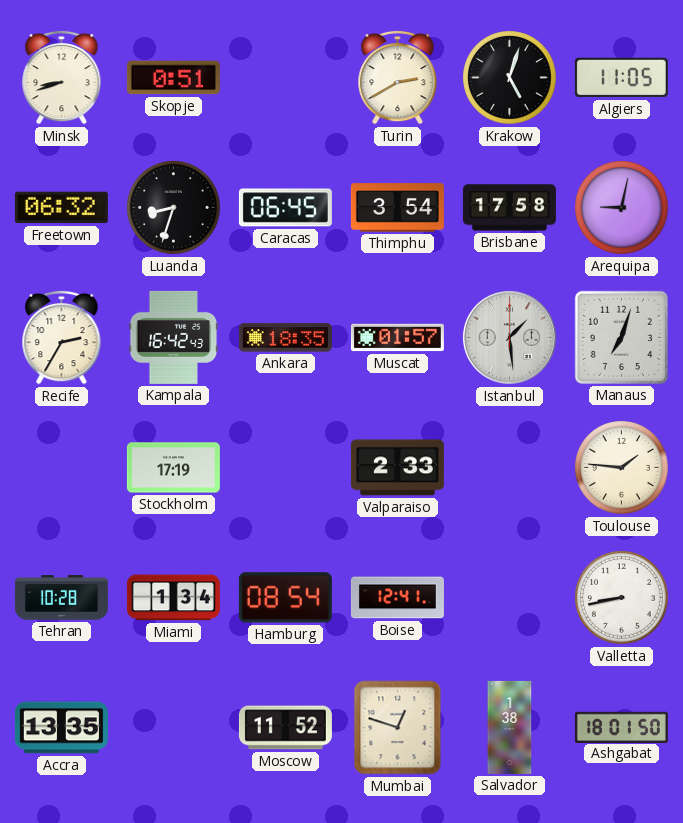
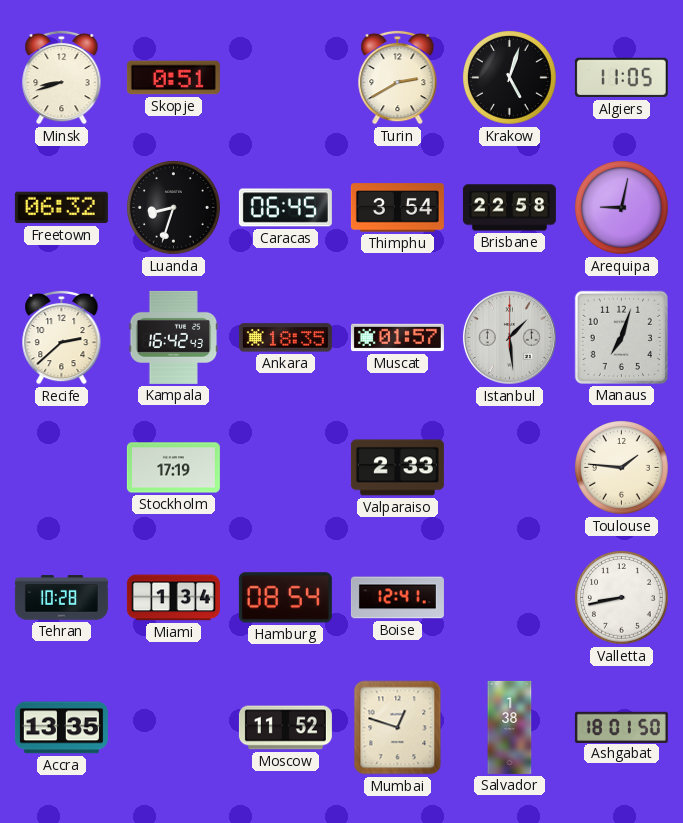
Brisbane: 17:58 -> 22:58
Recife: 2:35 -> 2:38
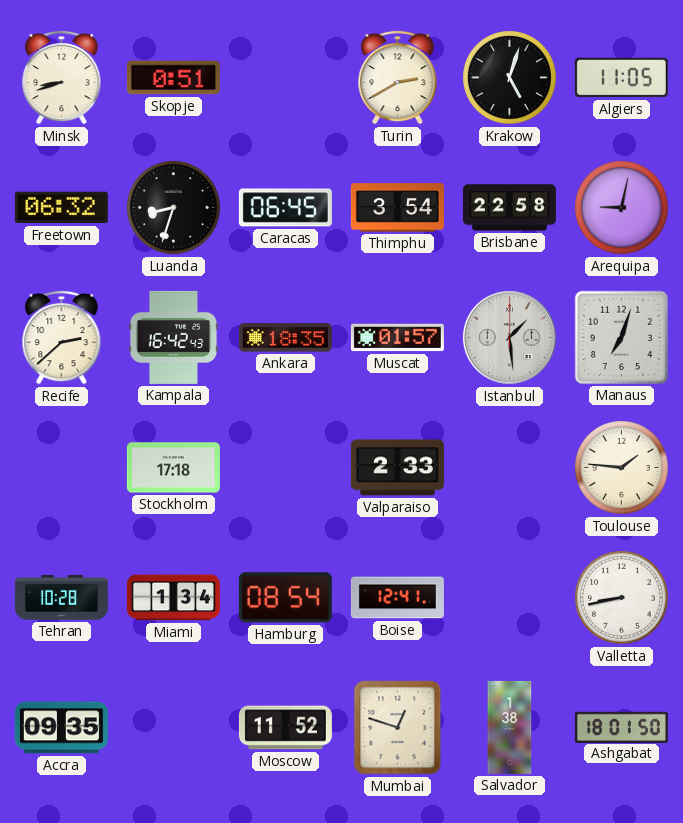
Stockholm: 17:19 -> 17:18
Accra: 13:35 -> 09:35
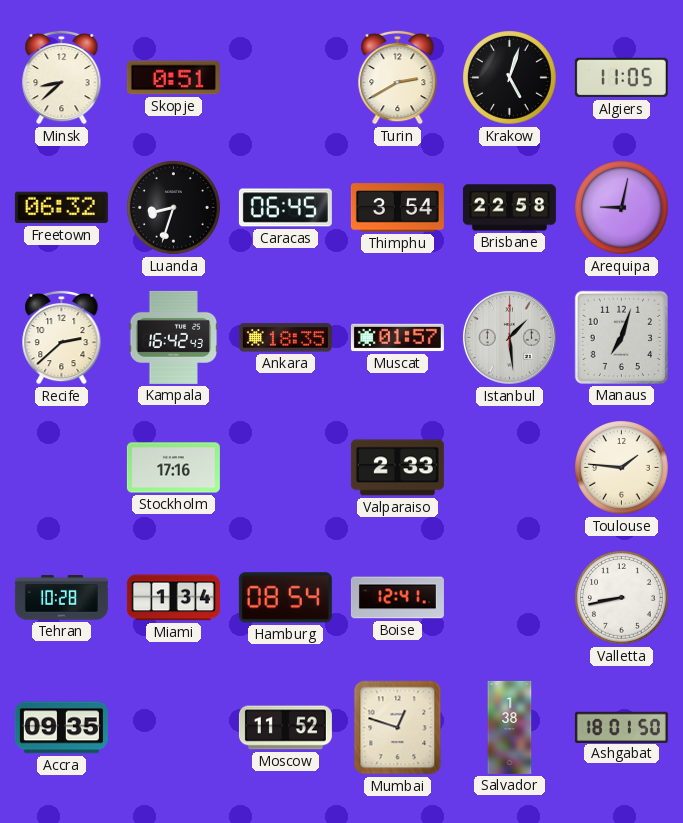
Minsk: 8:42 -> 8:38
Stockholm: 17:18 -> 17:16
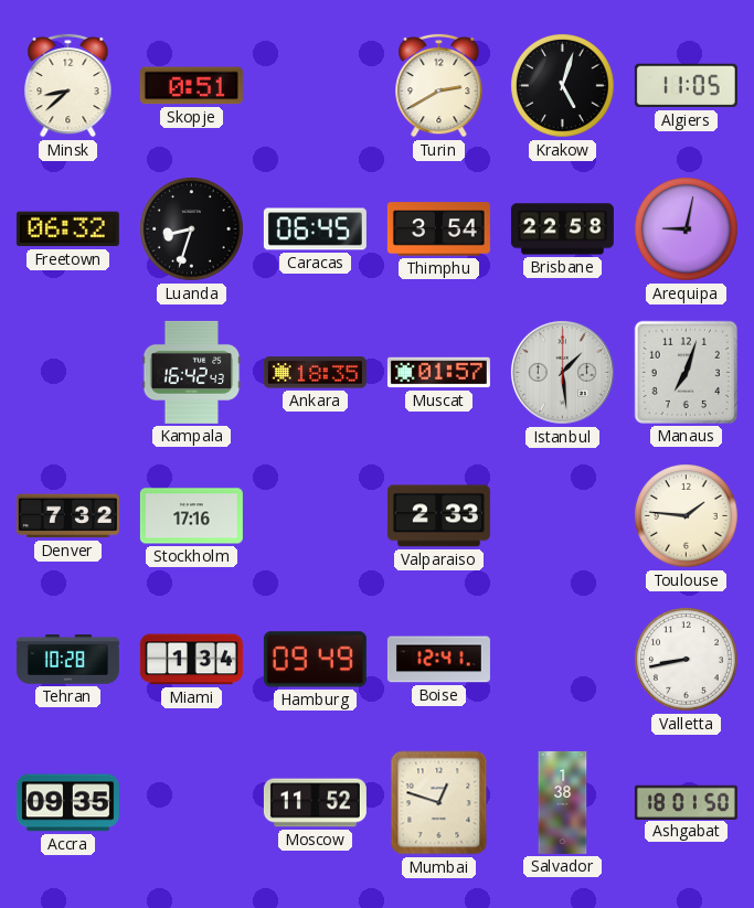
Recife: 2:38 -> none
Denver: none -> 7:32
Hamburg: 08:54 -> 09:49
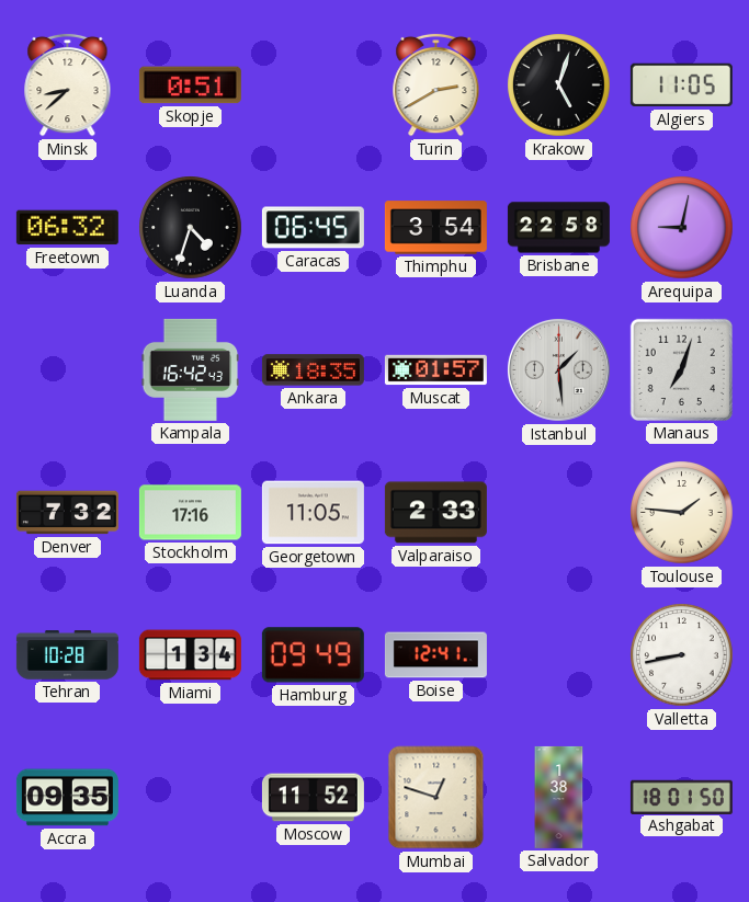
Luanda: 8:33 -> 4:33
Georgetown: none -> 11:05
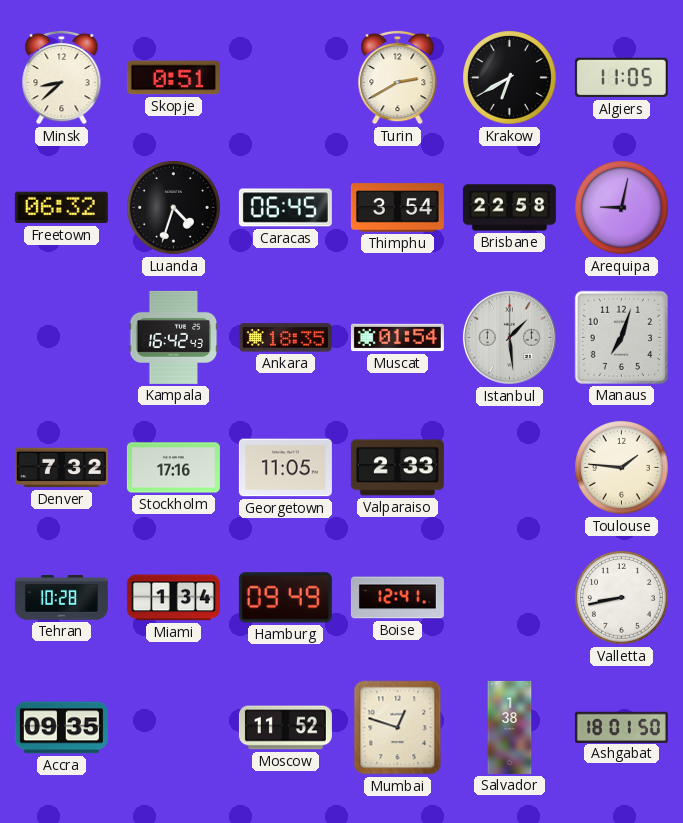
Krakow: 5:03 -> 6:40
Muscat: 01:57 -> 01:54
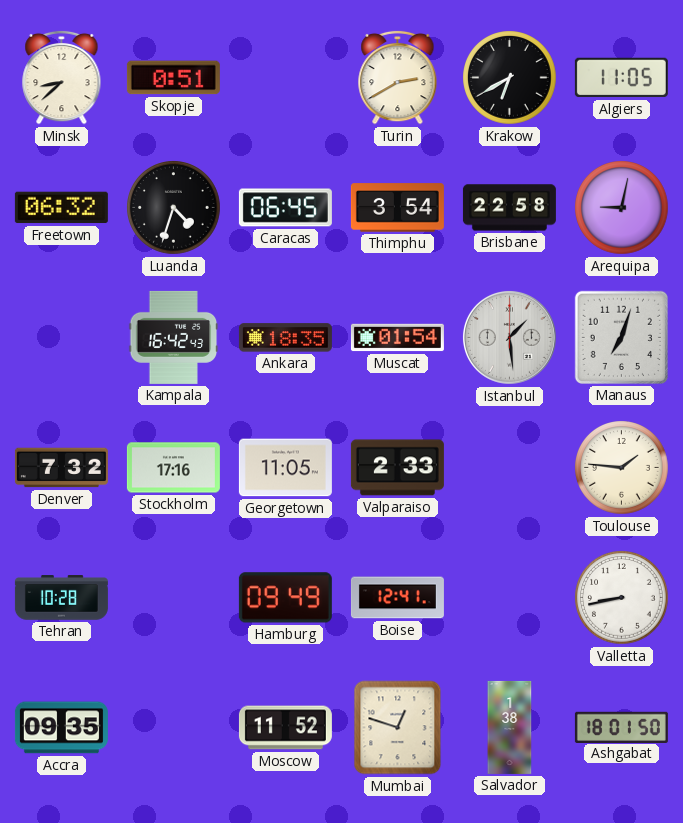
Miami: 1:34 -> none
